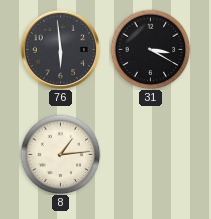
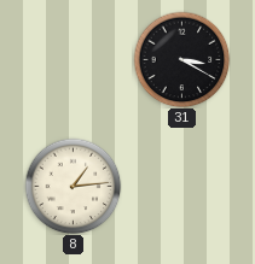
76: 5:59 -> none
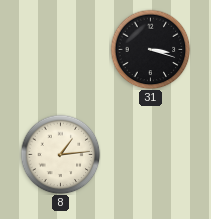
31: 3:20 -> 3:18
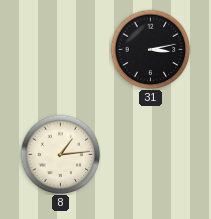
31: 3:18 -> 3:13
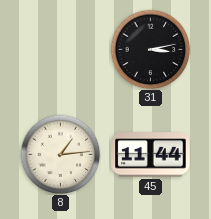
45: none -> 11:44
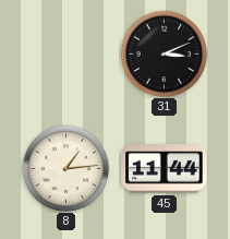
31: 3:13 -> 3:11
